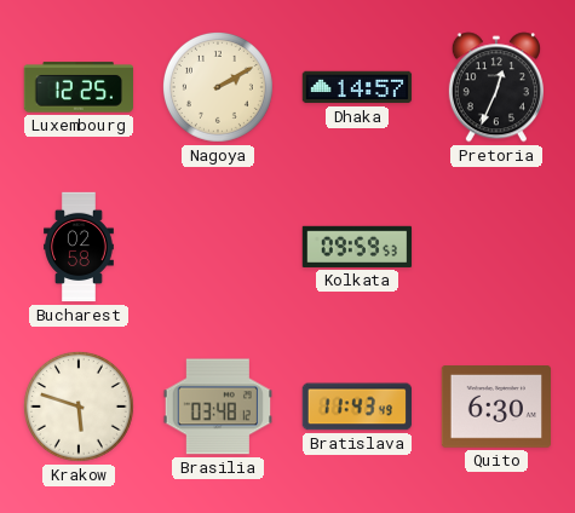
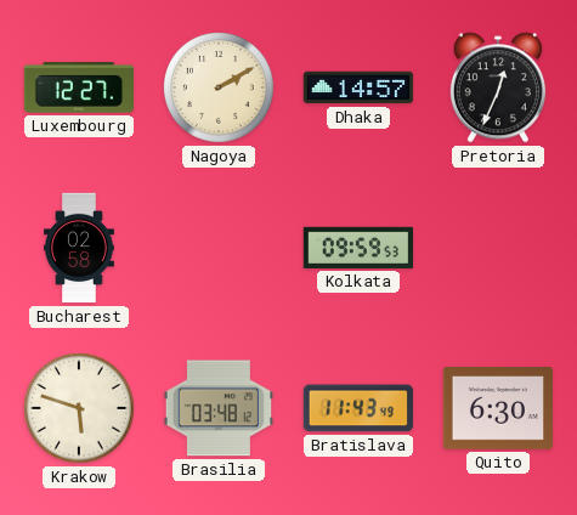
Luxembourg: 12:25 -> 12:27
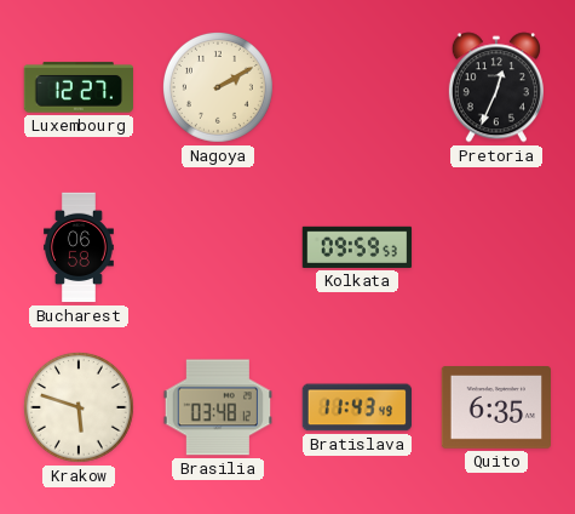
Dhaka: 14:57 -> none
Bucharest: 02:58 -> 06:58
Quito: 6:30 -> 6:35
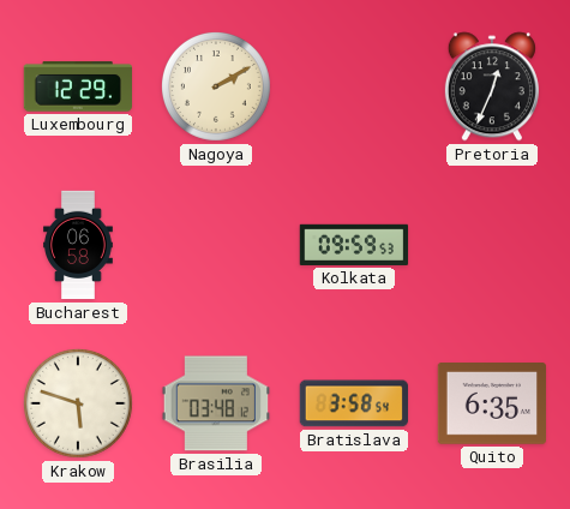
Luxembourg: 12:27 -> 12:29
Bratislava: 11:43 -> 3:58
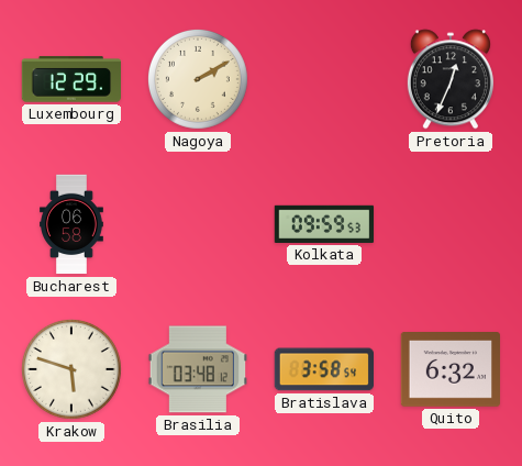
Quito: 6:35 -> 6:32
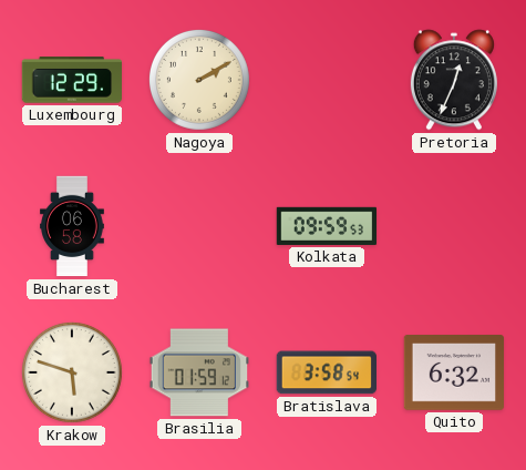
Brasilia: 03:48 -> 01:59
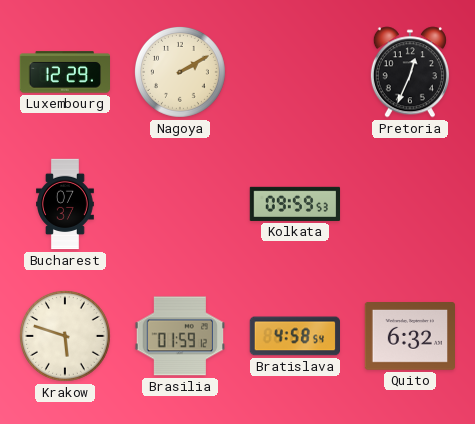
Bucharest: 06:58 -> 07:37
Bratislava: 3:58 -> 4:58
